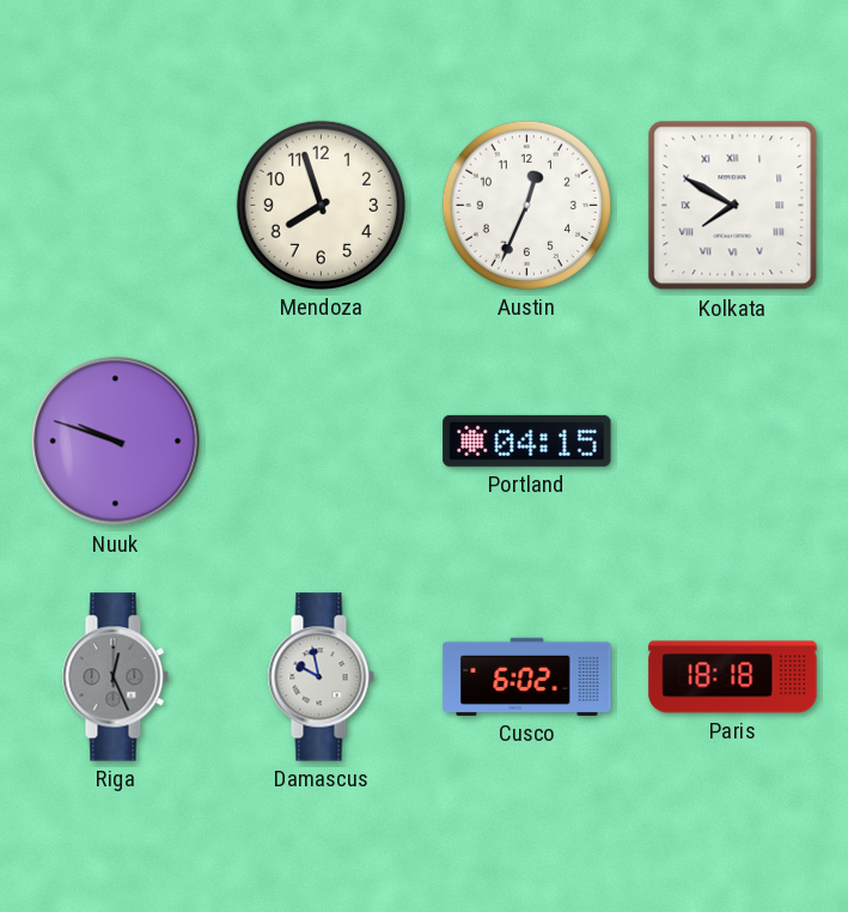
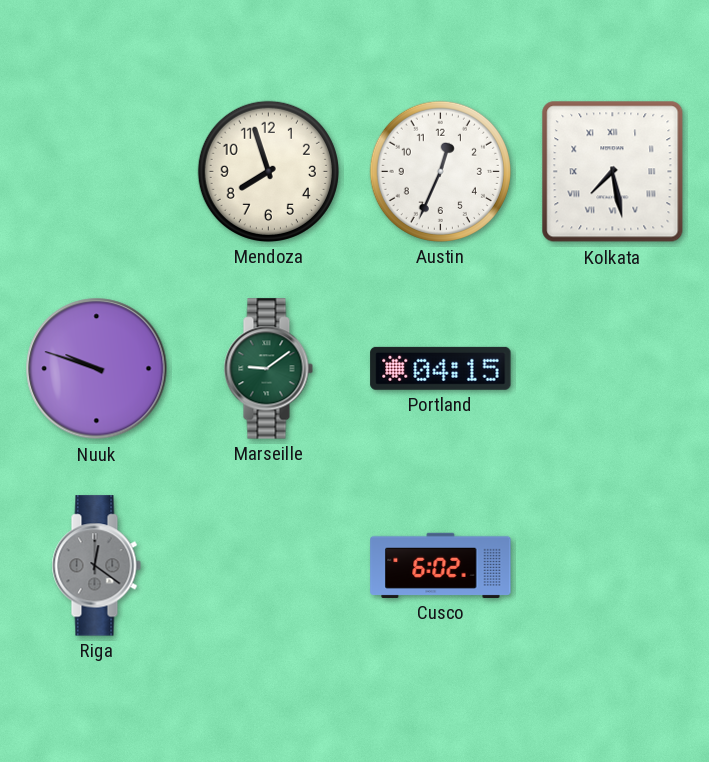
Kolkata: 7:50 -> 7:28
Marseille: none -> 9:09
Riga: 12:26 -> 12:21
Damascus: 9:58 -> none
Paris: 18:18 -> none
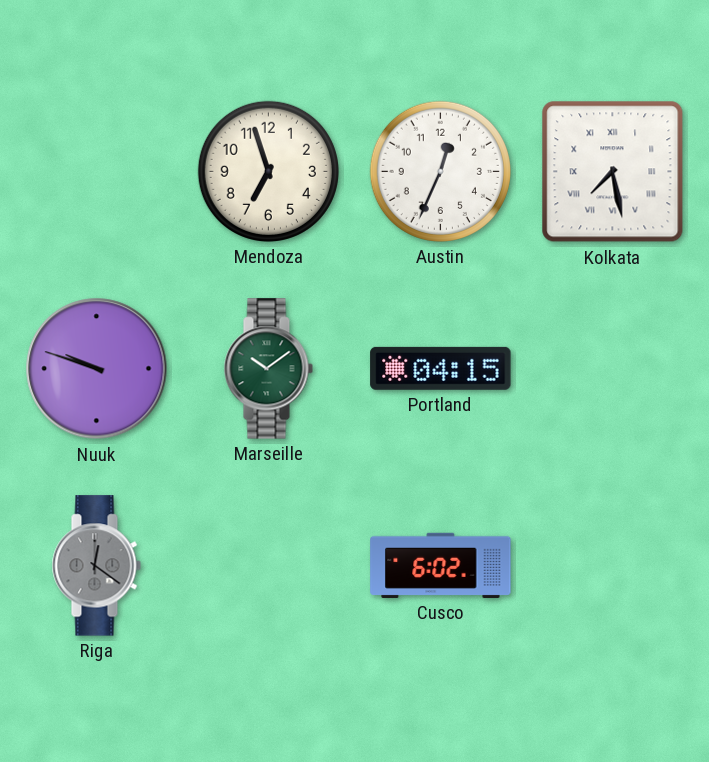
Mendoza: 7:57 -> 6:57
Marseille: 9:09 -> 10:09
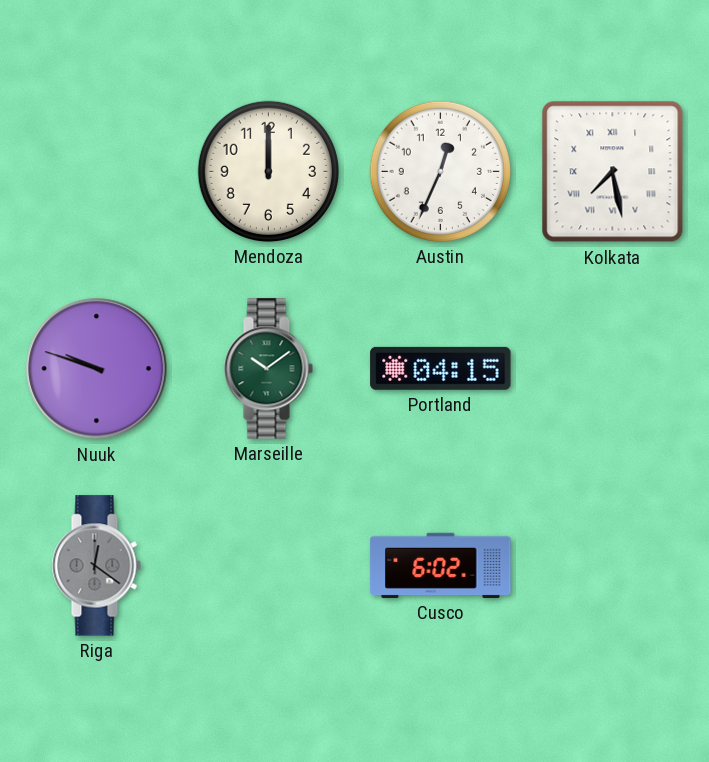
Mendoza: 6:57 -> 12:00
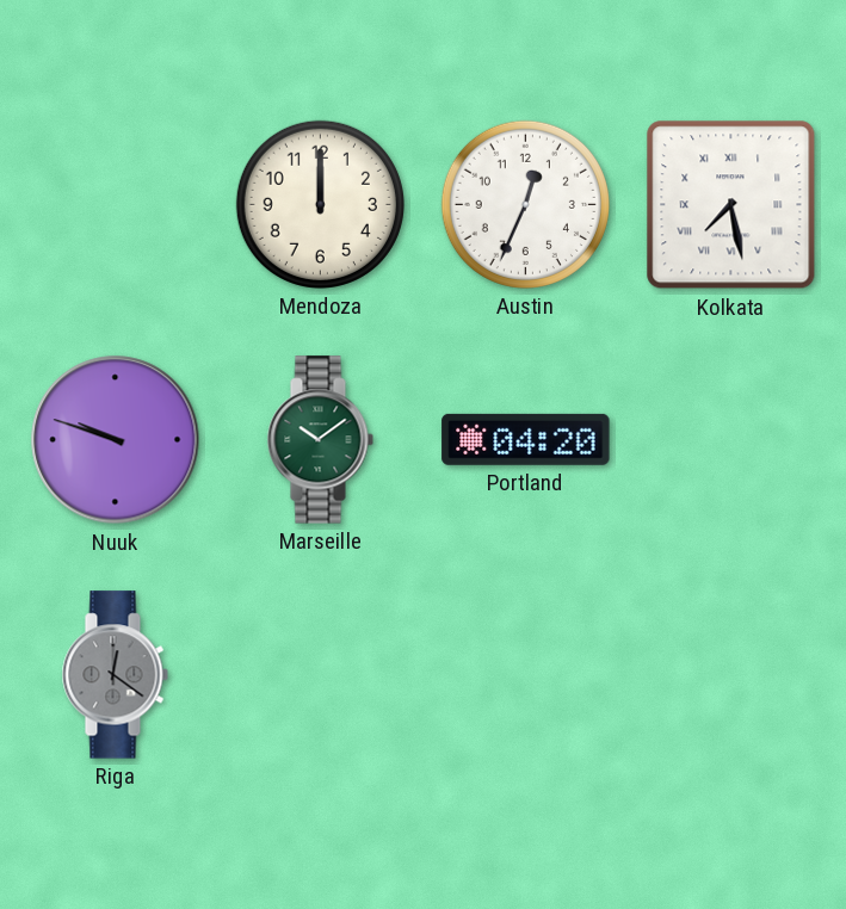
Portland: 04:15 -> 04:20
Cusco: 6:02 -> none
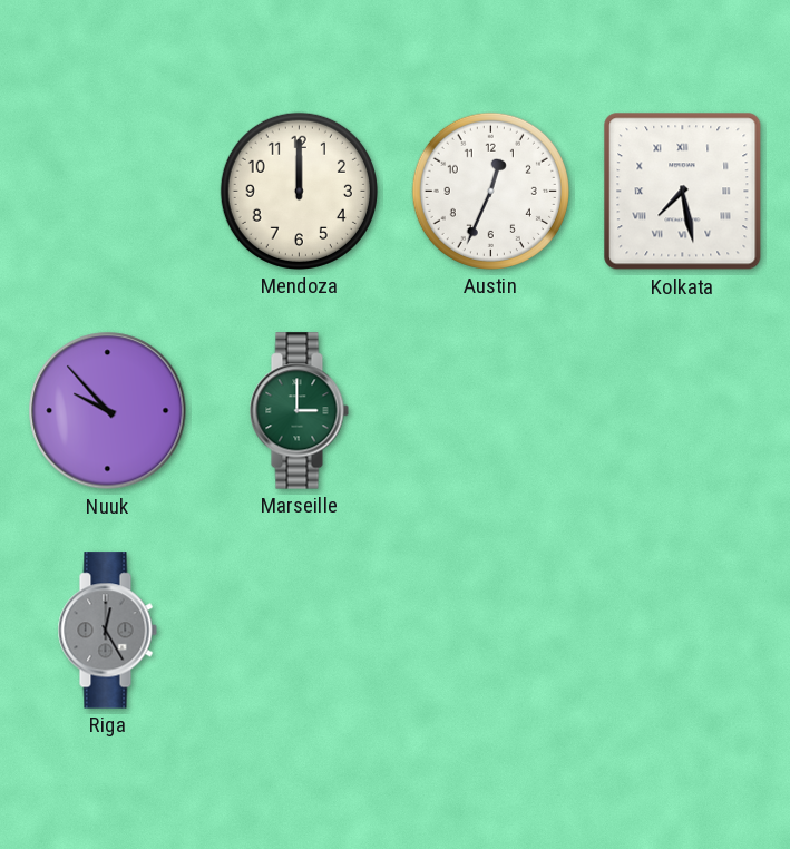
Nuuk: 9:48 -> 9:53
Marseille: 10:09 -> 3:00
Portland: 04:20 -> none
Riga: 12:21 -> 12:25
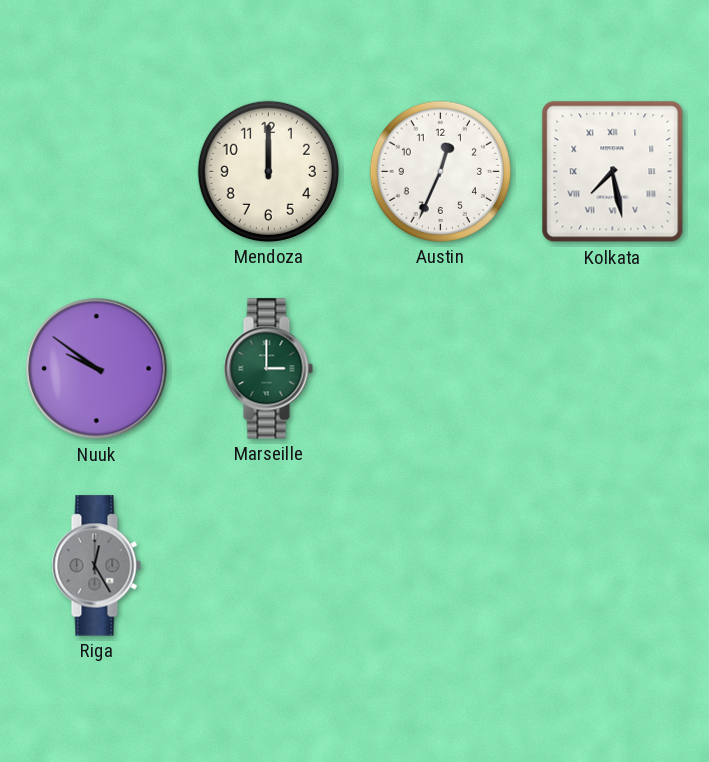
Nuuk: 9:53 -> 9:51
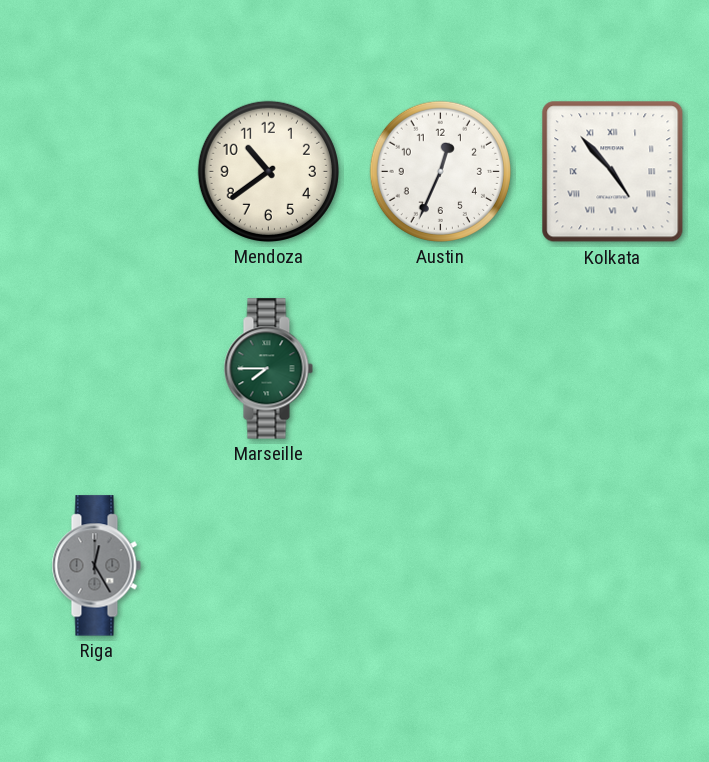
Mendoza: 12:00 -> 10:39
Kolkata: 7:28 -> 4:53
Nuuk: 9:51 -> none
Marseille: 3:00 -> 7:45
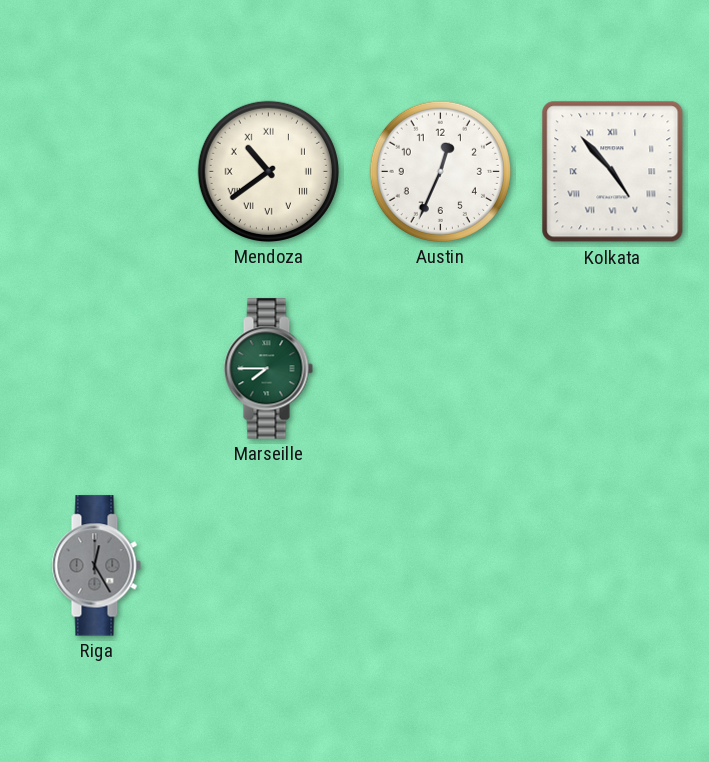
Mendoza numerals: Arabic -> Roman
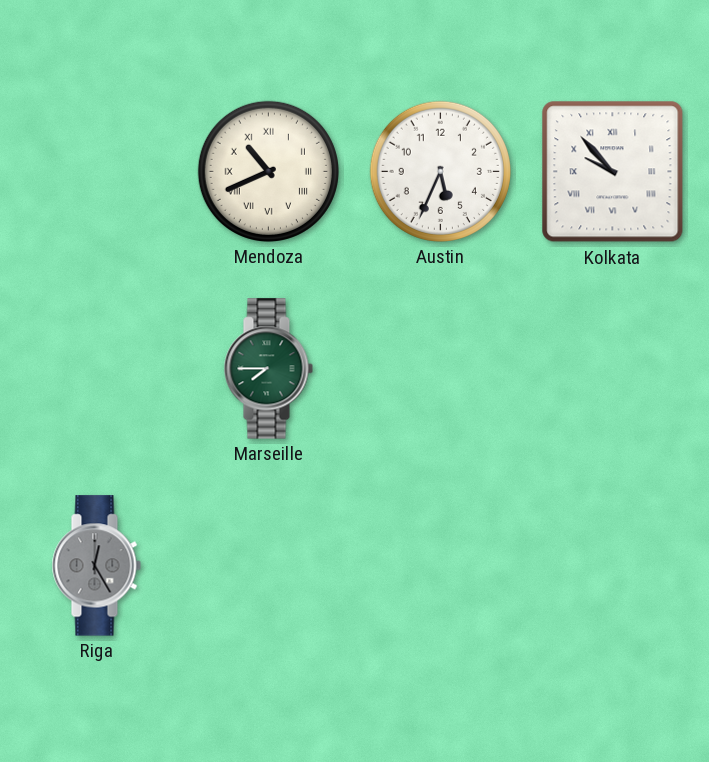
Mendoza: 10:39 -> 10:41
Austin: 12:34 -> 5:34
Kolkata: 4:53 -> 9:53
